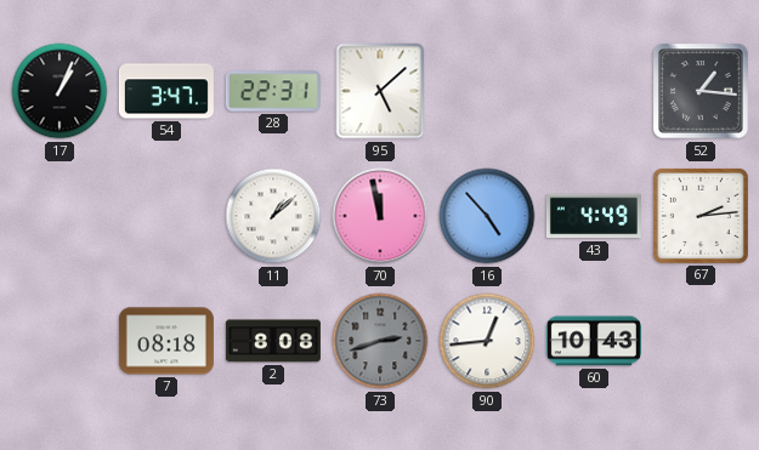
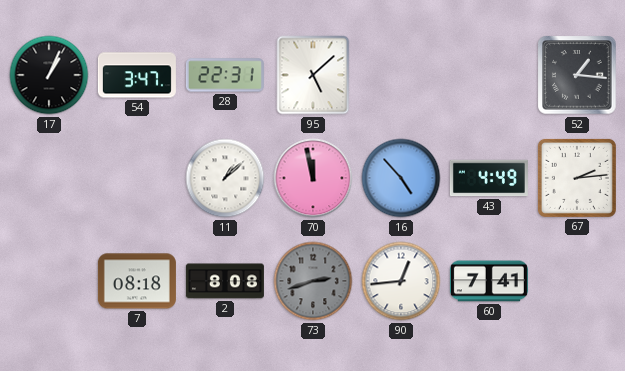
60: 10:43 -> 7:41
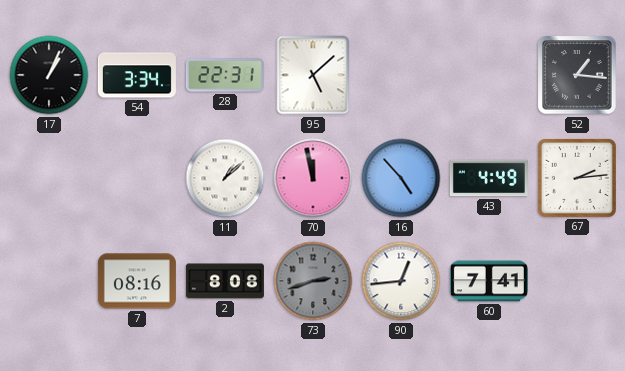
54: 3:47 -> 3:34
7: 08:18 -> 08:16
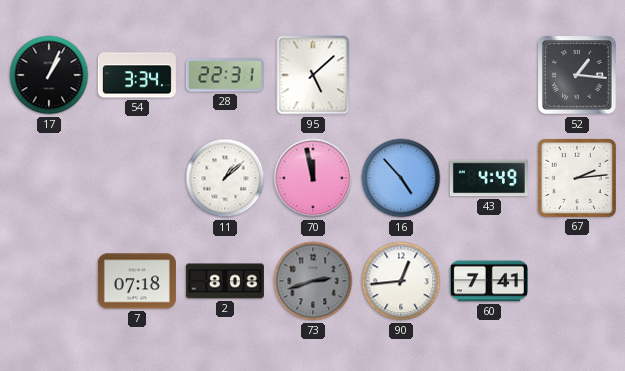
7: 08:16 -> 07:18
